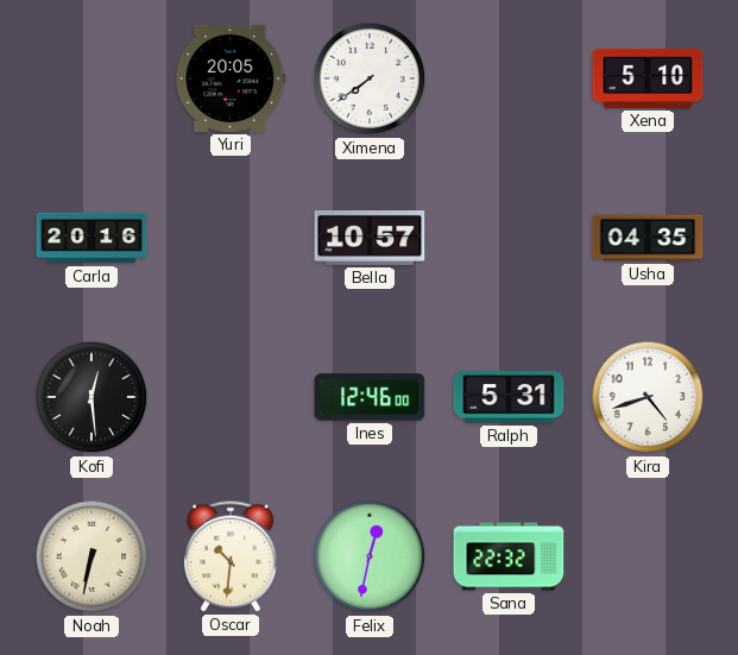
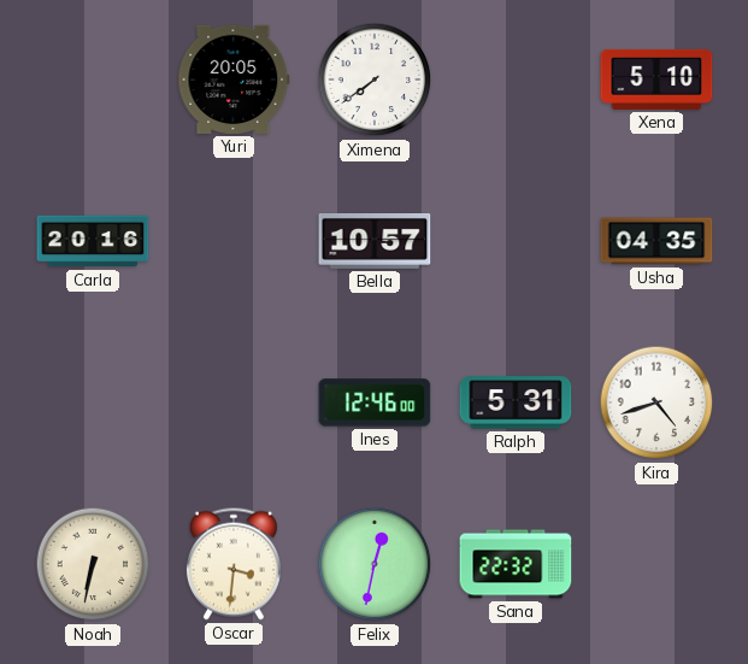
Kofi: 12:29 -> none
Oscar: 10:31 -> 3:31
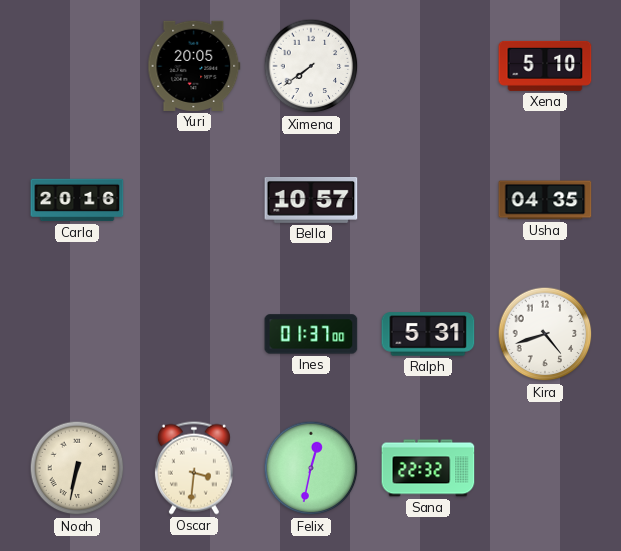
Ines: 12:46 -> 01:37
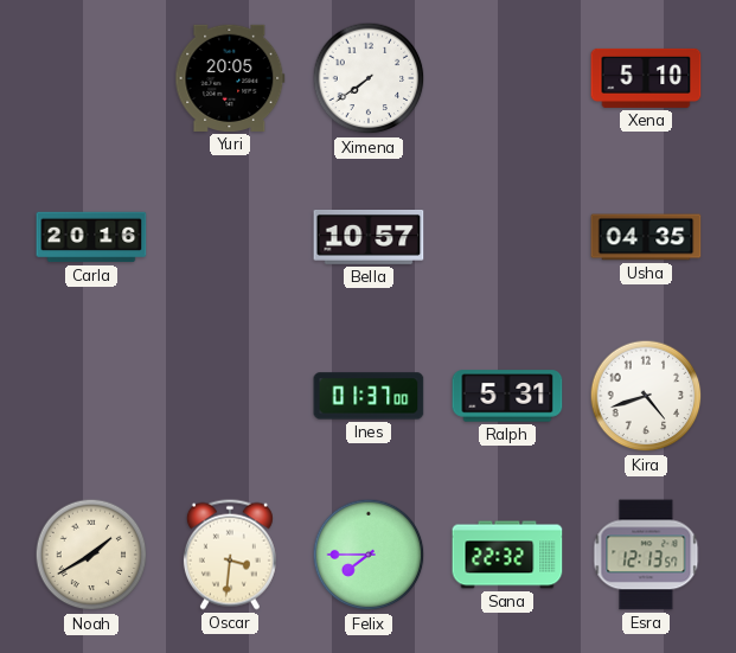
Noah: 6:32 -> 1:40
Felix: 12:32 -> 7:45
Esra: none -> 12:13
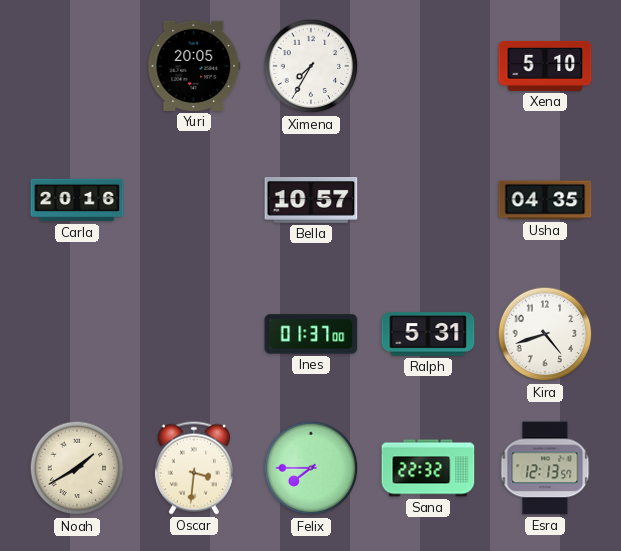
Ximena: 7:39 -> 7:35
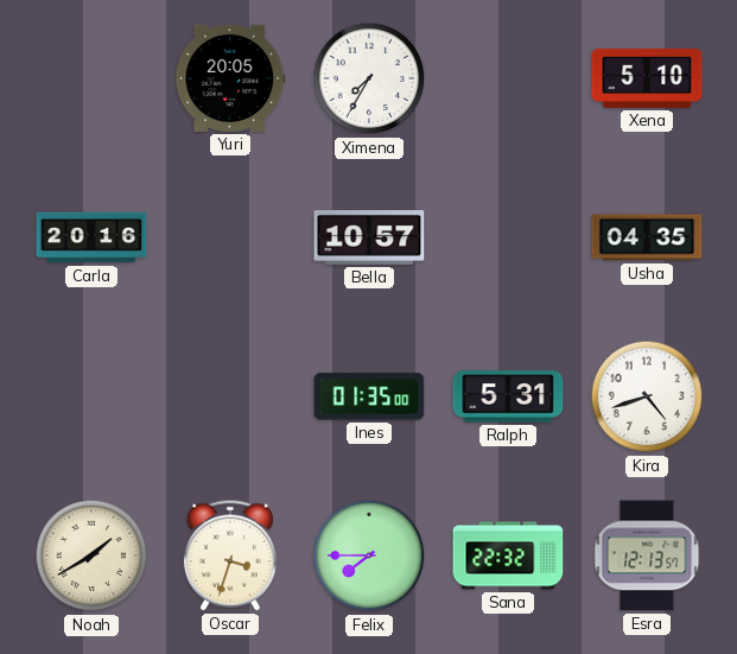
Ines: 01:37 -> 01:35
Oscar: 3:31 -> 3:33
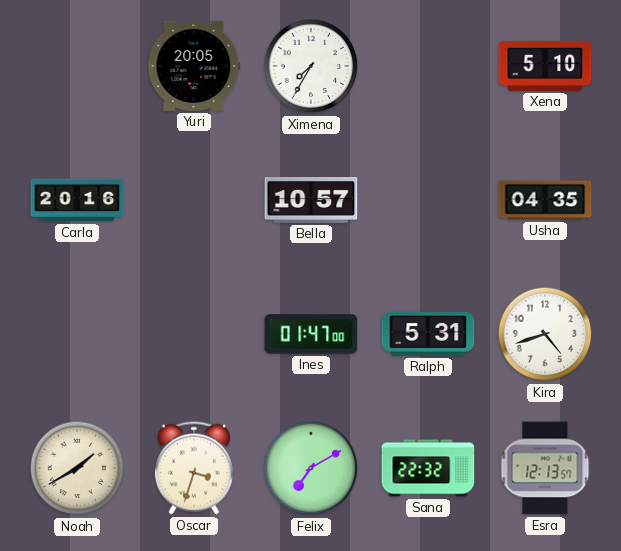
Ines: 01:35 -> 01:47
Felix: 7:45 -> 7:10
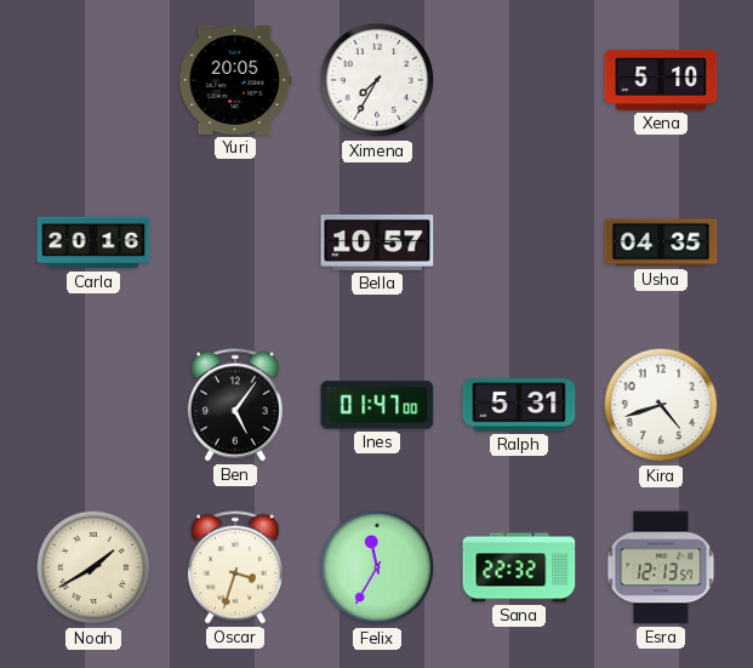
Ben: none -> 5:06
Felix: 7:10 -> 11:35
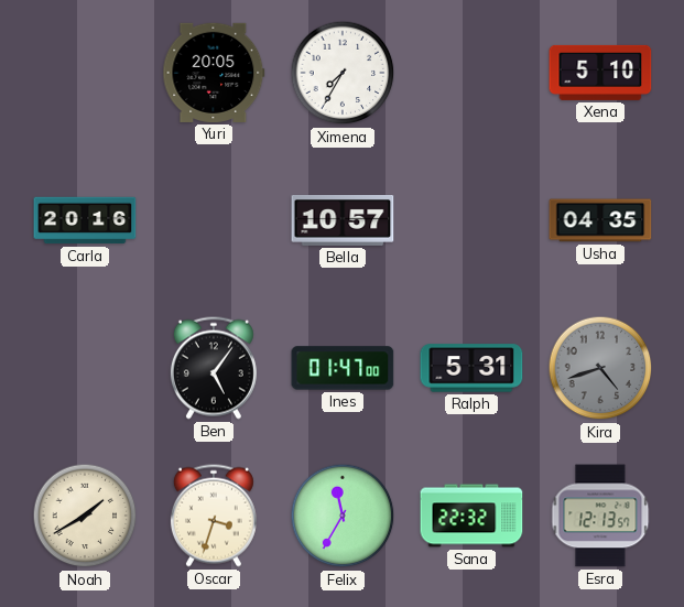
Kira dial: white -> grey
